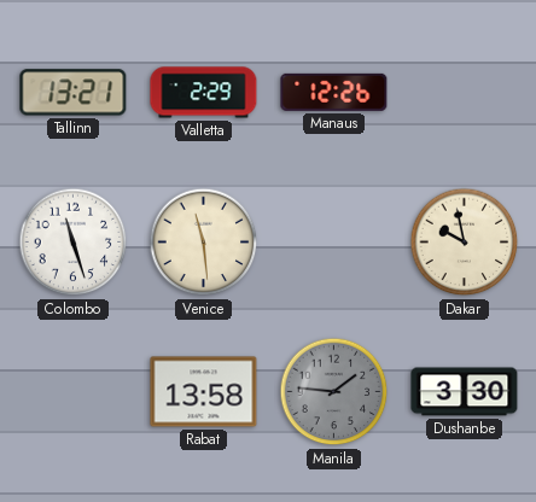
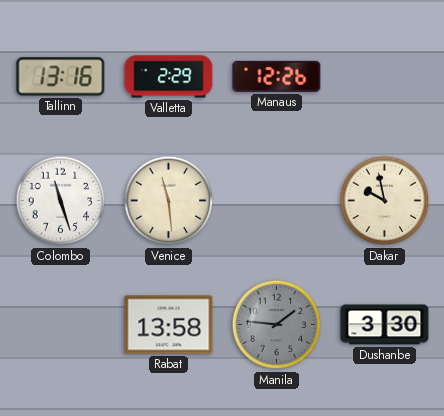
Tallinn: 13:21 -> 13:16
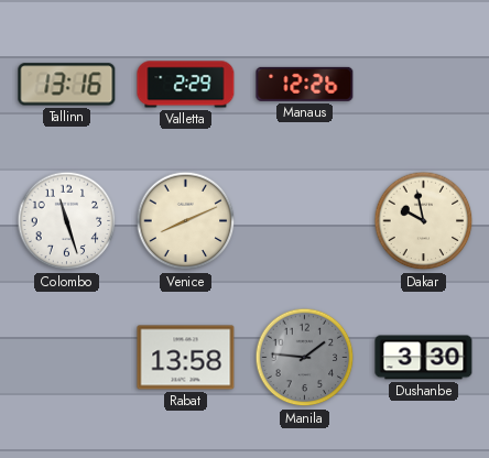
Venice: 11:29 -> 8:11
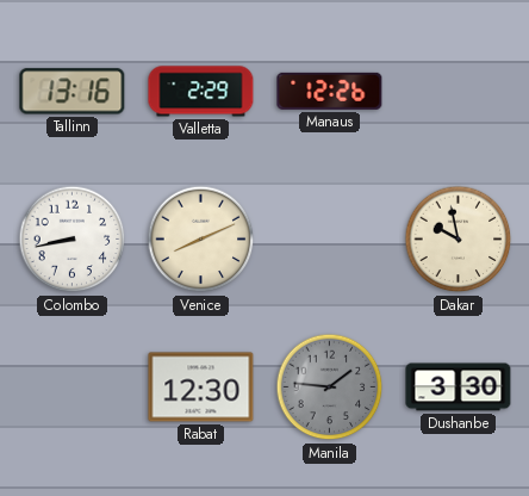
Colombo: 11:27 -> 8:43
Rabat: 13:58 -> 12:30
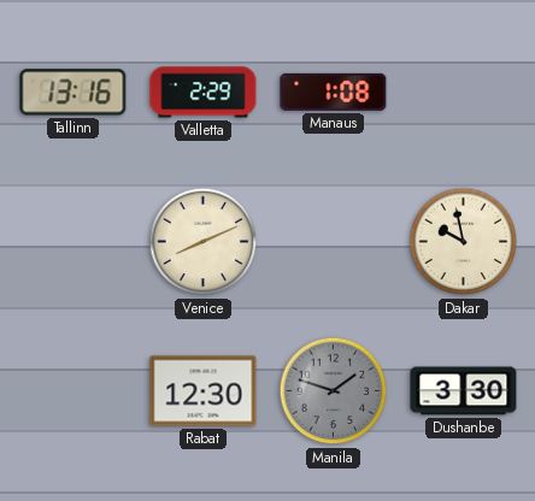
Manaus: 12:26 -> 1:08
Colombo: 8:43 -> none
Manila: 1:46 -> 1:48
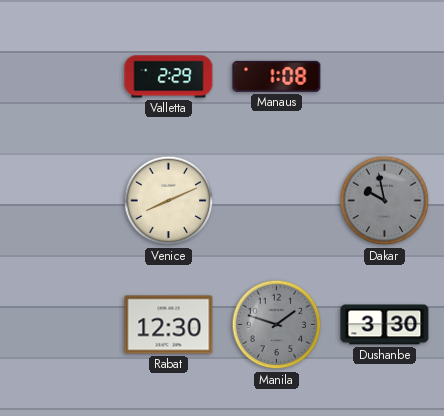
Tallinn: 13:16 -> none
Dakar dial: cream -> grey
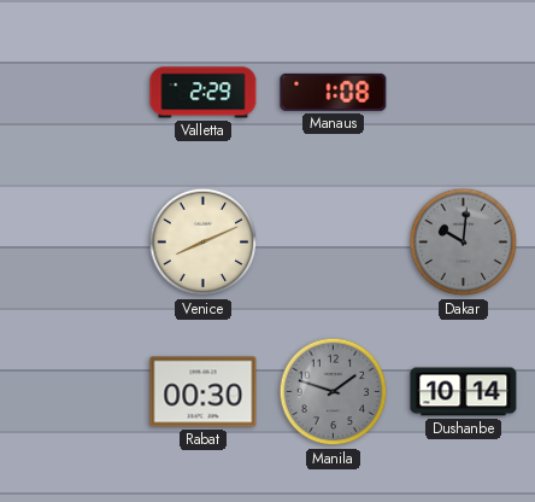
Dakar: 9:58 -> 10:01
Rabat: 12:30 -> 00:30
Dushanbe: 3:30 -> 10:14
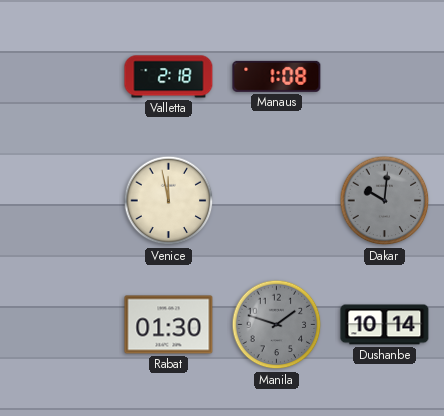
Valletta: 2:29 -> 2:18
Venice: 8:11 -> 11:58
Rabat: 00:30 -> 01:30
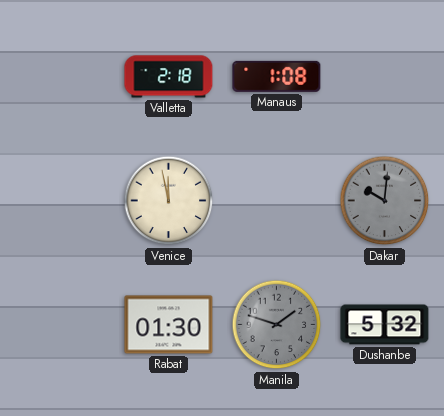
Dushanbe: 10:14 -> 5:32
